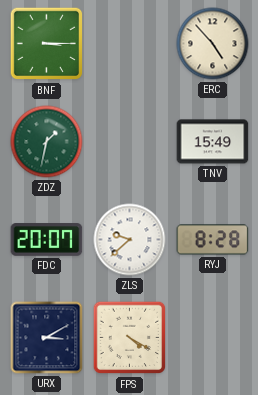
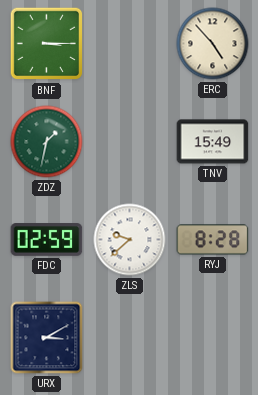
FDC: 20:07 -> 02:59
FPS: 4:20 -> none
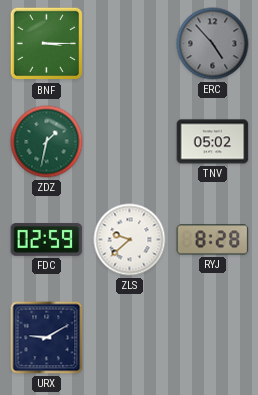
ERC dial: cream -> grey
TNV: 15:49 -> 05:02
URX: 3:10 -> 9:10
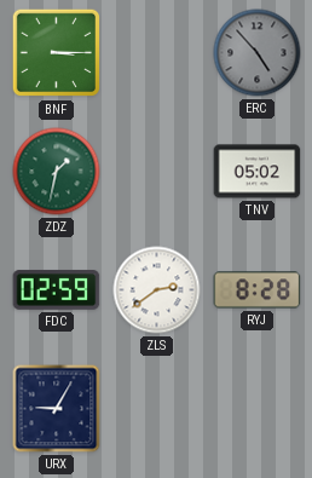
ZLS: 9:38 -> 2:39
URX: 9:10 -> 9:05
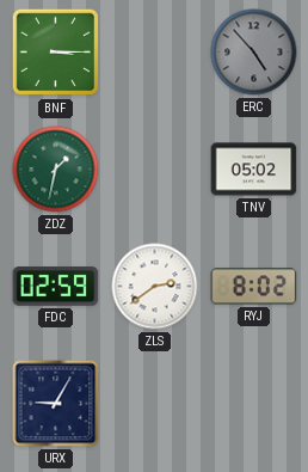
RYJ: 8:28 -> 8:02
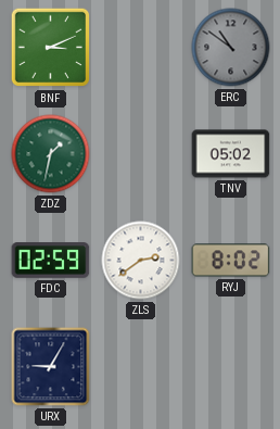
BNF: 3:15 -> 3:11
ERC: 4:53 -> 10:51
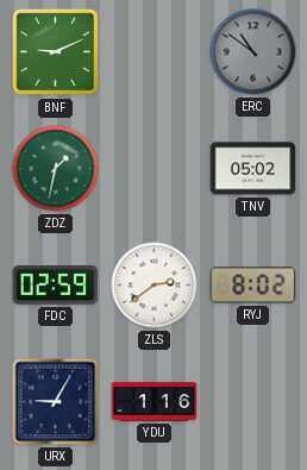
BNF: 3:11 -> 9:11
YDU: none -> 1:16
